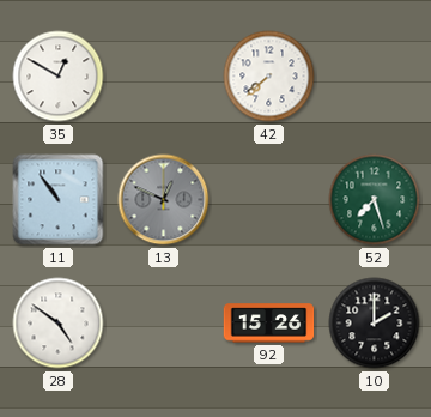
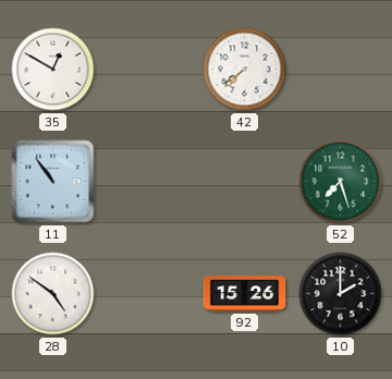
13: 12:49 -> none
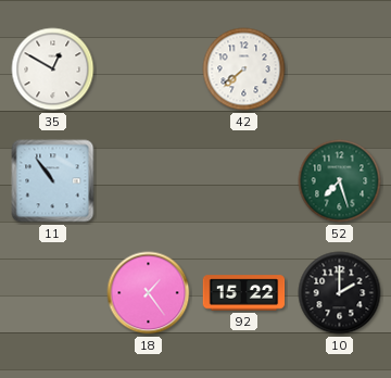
28: 4:51 -> none
18: none -> 1:24
92: 15:26 -> 15:22
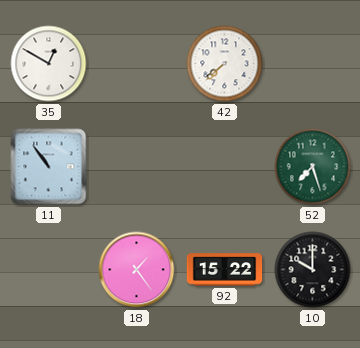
10: 2:00 -> 10:00
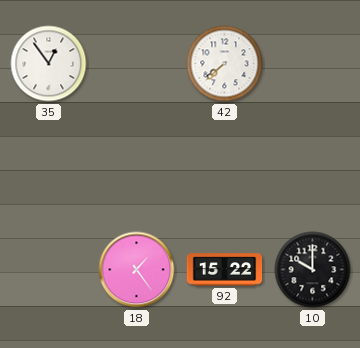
35: 12:50 -> 12:54
11: 10:54 -> none
52: 7:27 -> none
